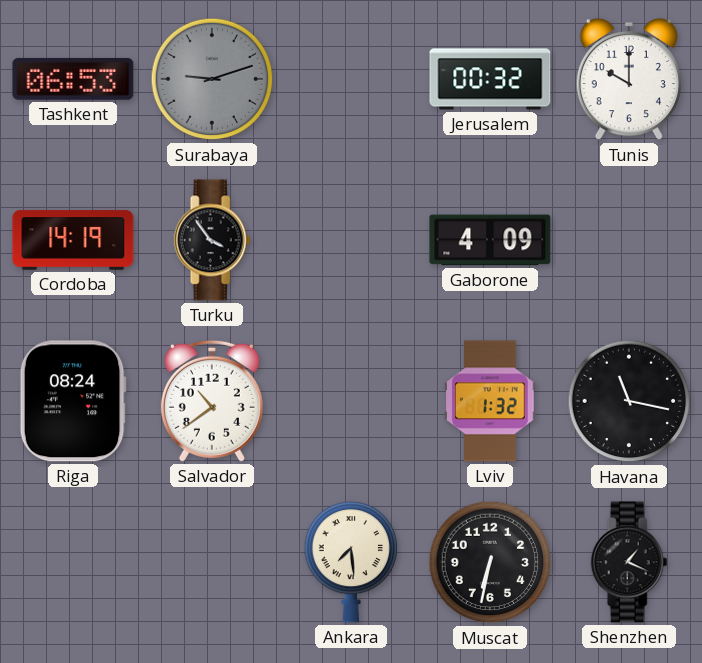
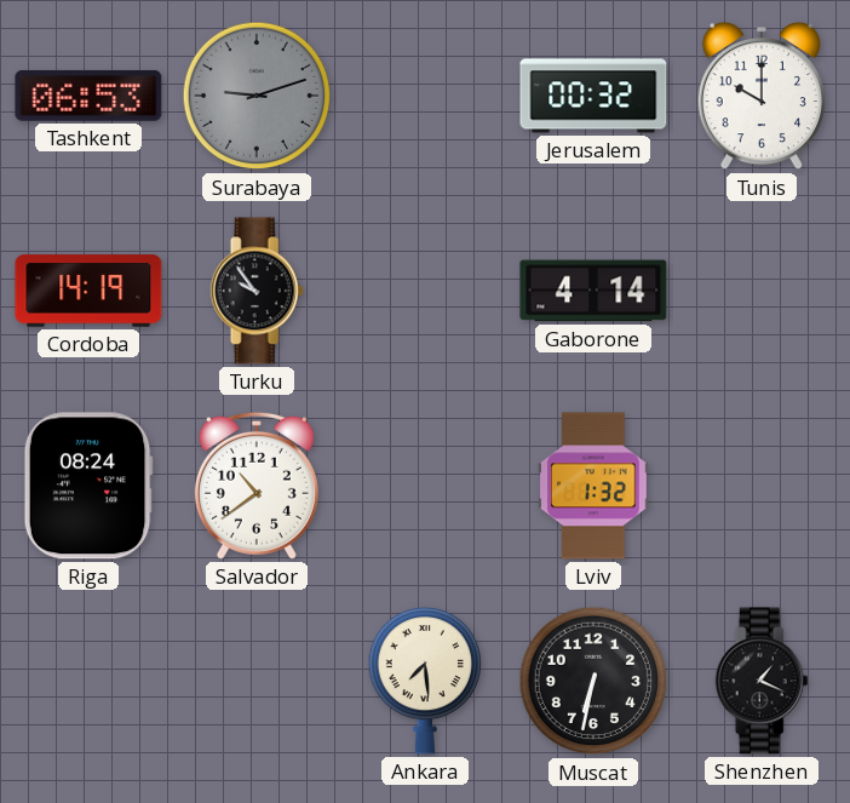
Turku: 3:54 -> 9:54
Gaborone: 4:09 -> 4:14
Havana: 11:17 -> none
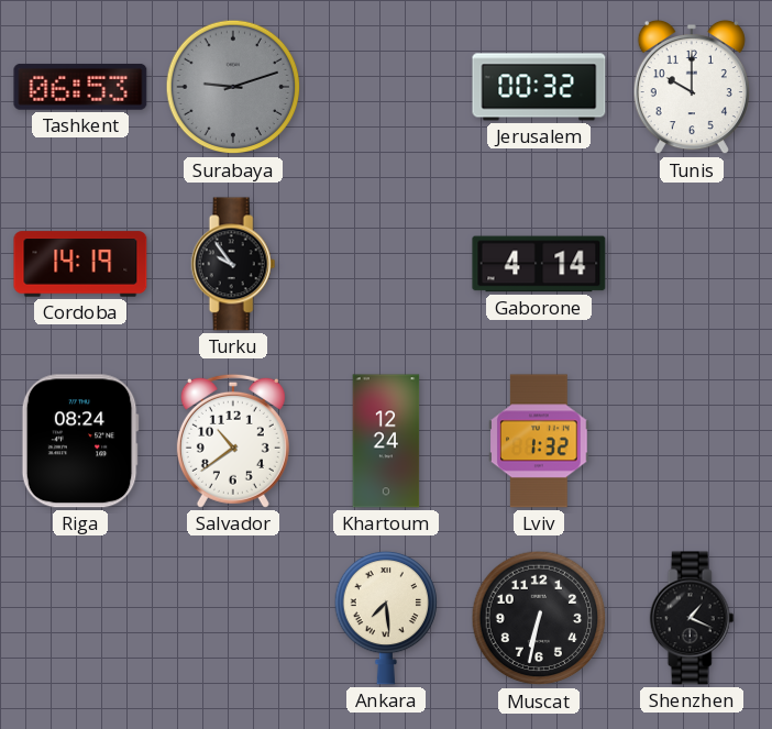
Khartoum: none -> 12:24
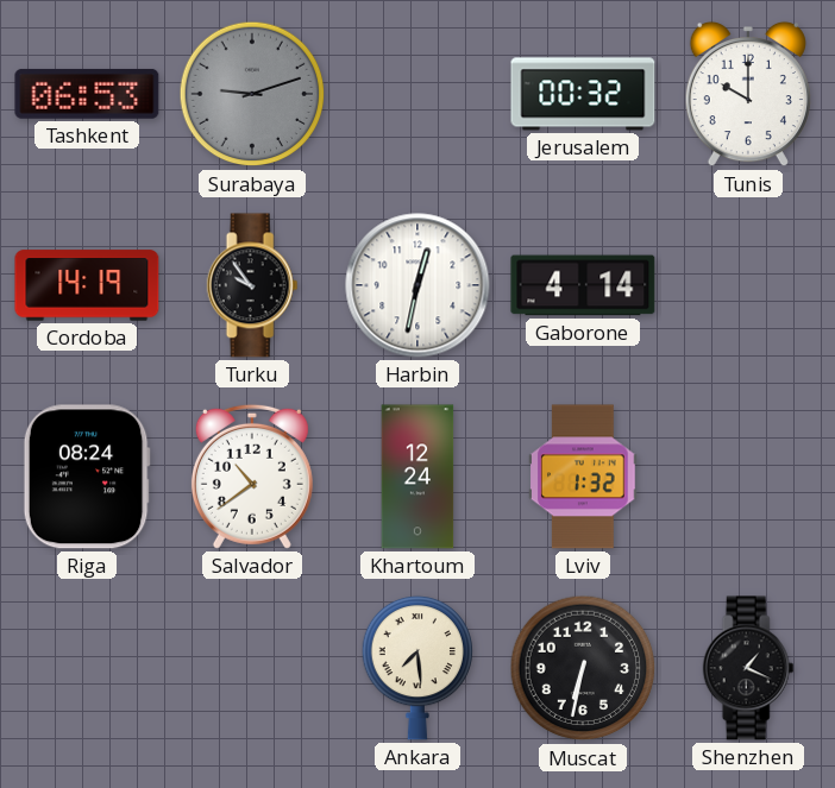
Harbin: none -> 12:32
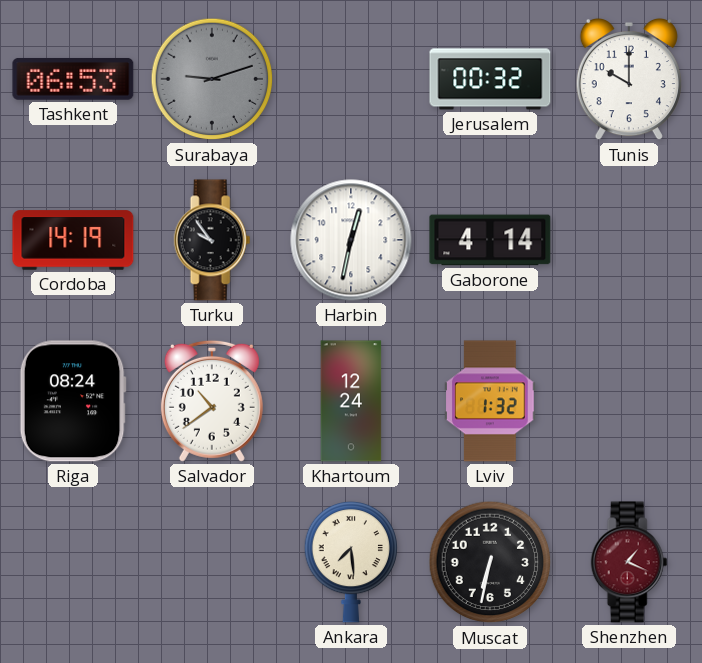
Shenzhen dial: black -> burgundy
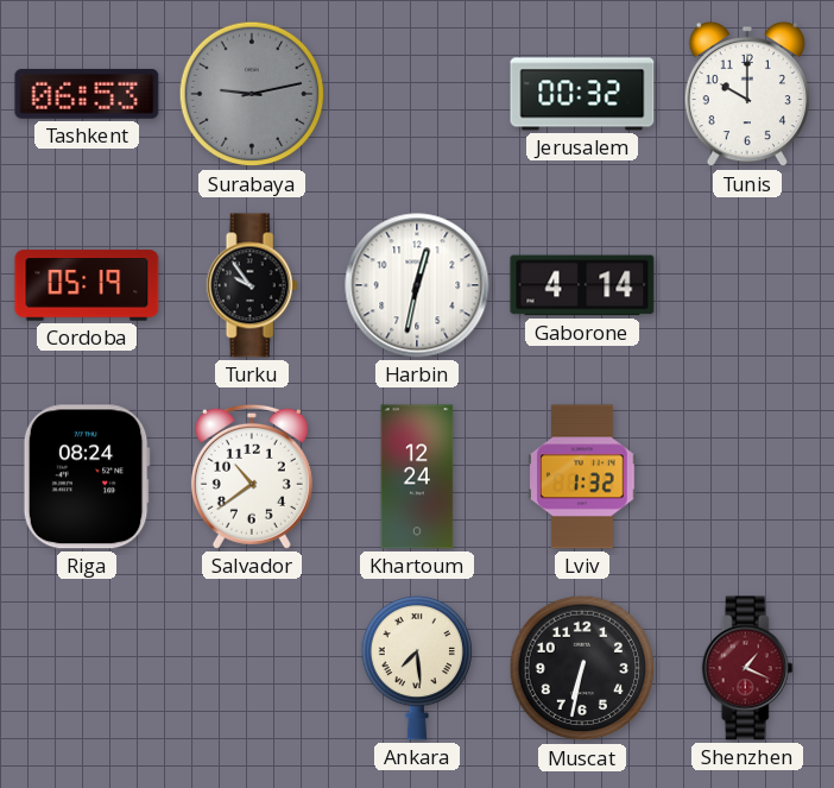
Surabaya: 9:12 -> 9:13
Cordoba: 14:19 -> 05:19
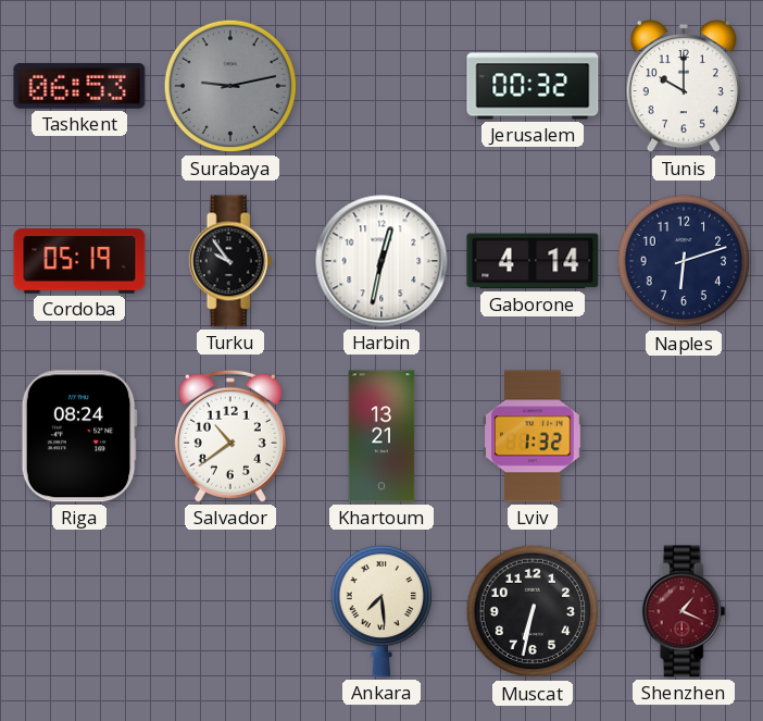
Naples: none -> 6:12
Khartoum: 12:24 -> 13:21
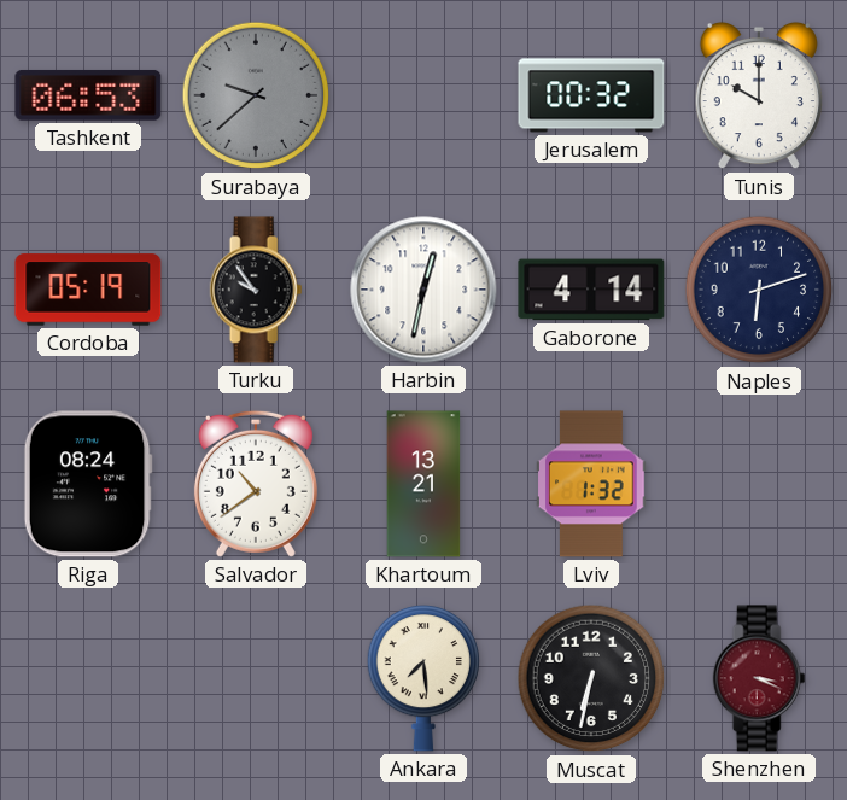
Surabaya: 9:13 -> 9:38
Shenzhen: 1:19 -> 3:19
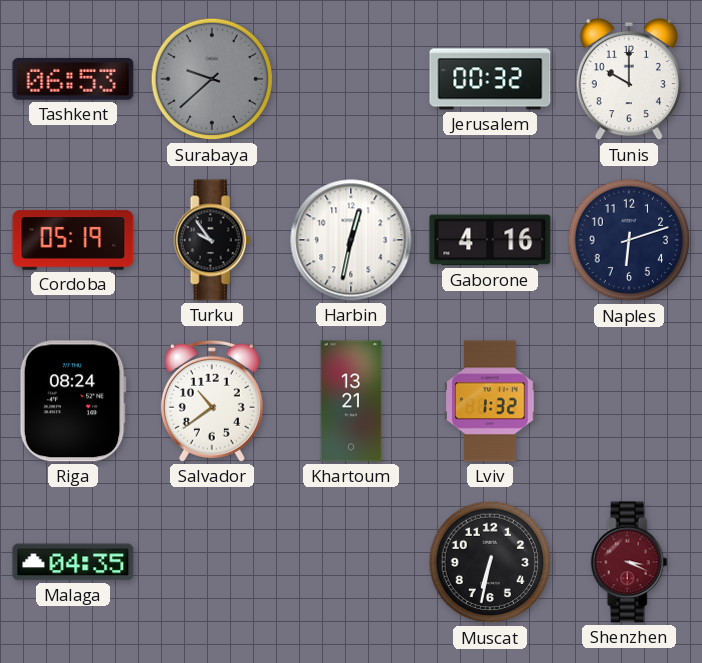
Gaborone: 4:14 -> 4:16
Malaga: none -> 04:35
Ankara: 7:29 -> none
